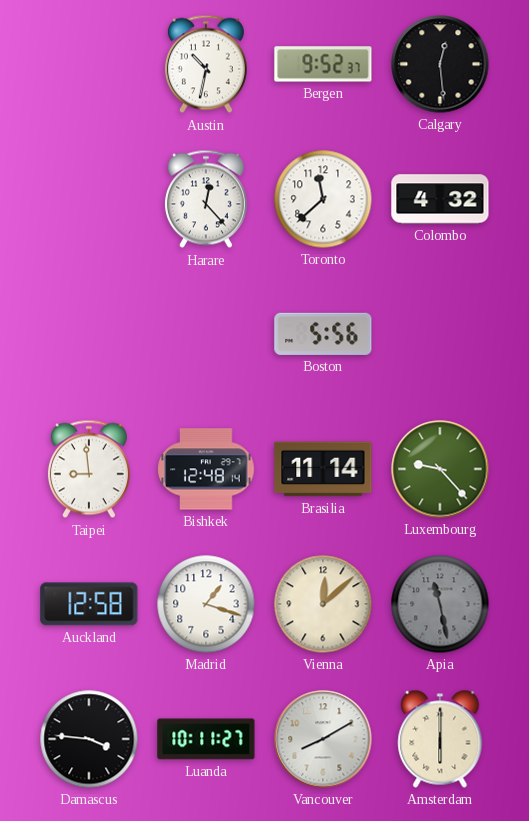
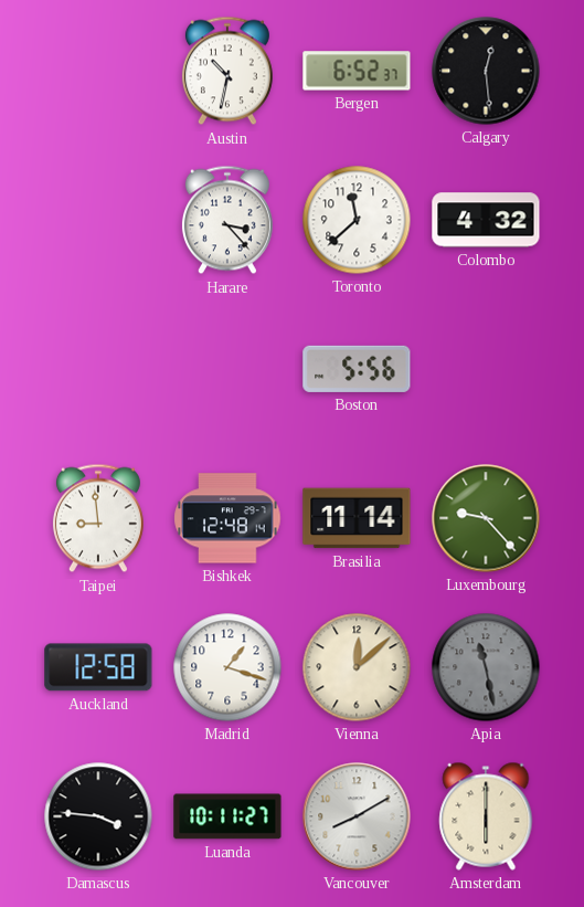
Bergen: 9:52 -> 6:52
Harare: 12:23 -> 3:23
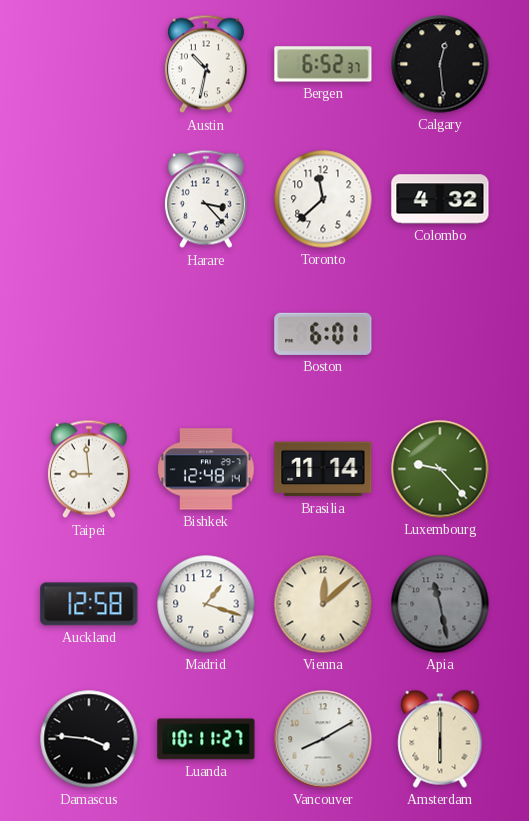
Boston: 5:56 -> 6:01
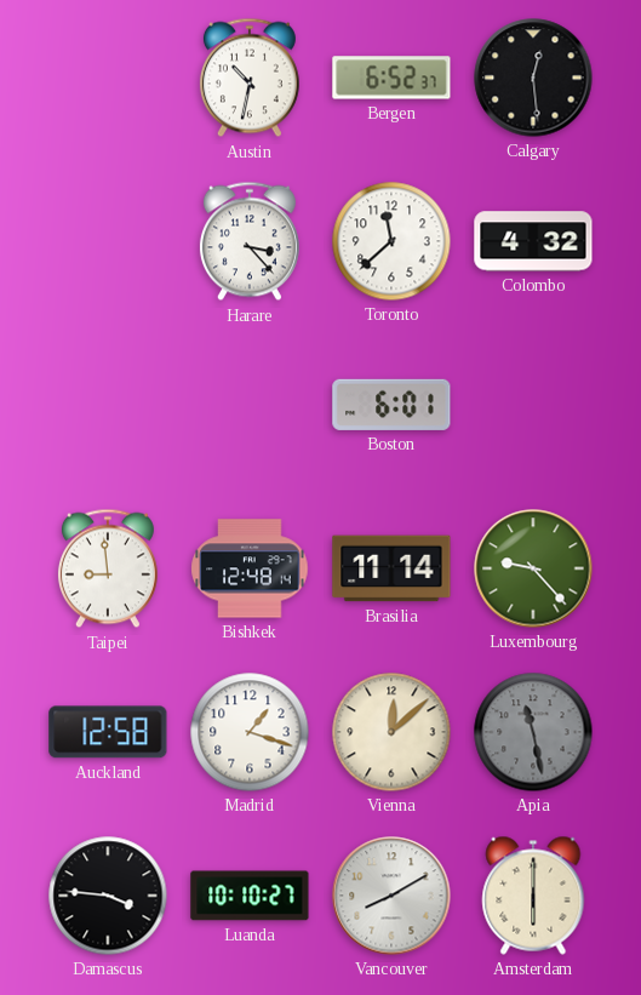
Luanda: 10:11 -> 10:10
